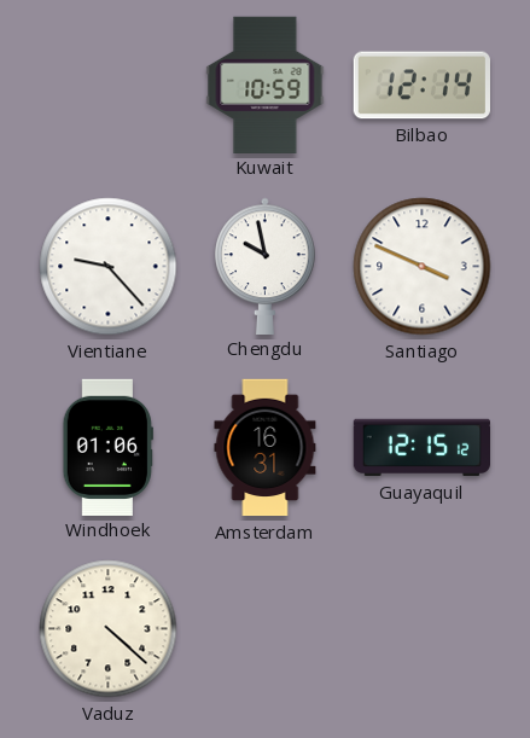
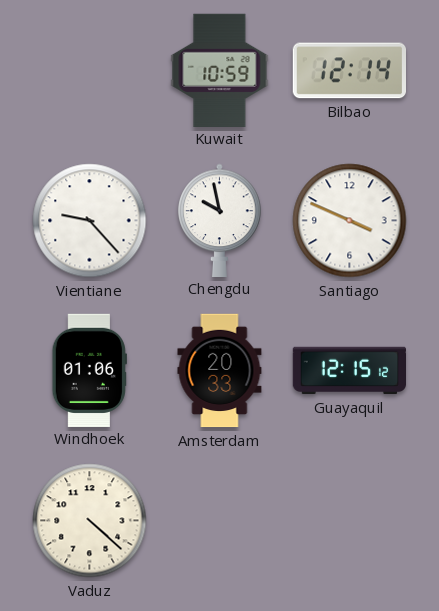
Amsterdam: 16:31 -> 20:33
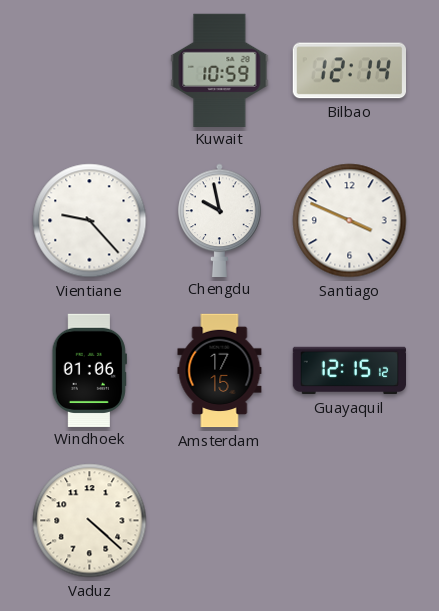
Amsterdam: 20:33 -> 17:15
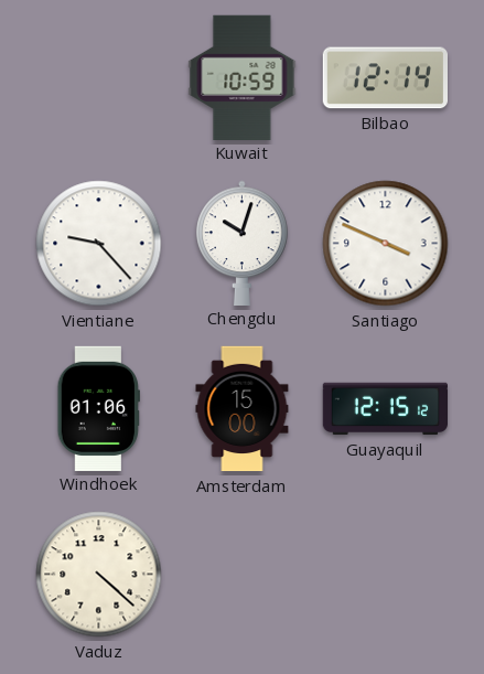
Chengdu: 9:58 -> 10:03
Amsterdam: 17:15 -> 15:00
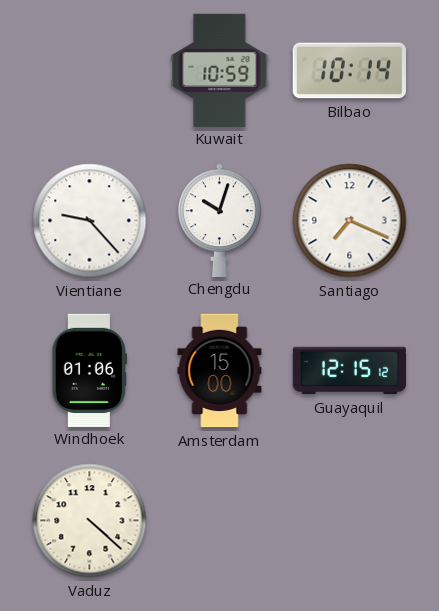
Bilbao: 12:14 -> 10:14
Santiago: 3:49 -> 7:19
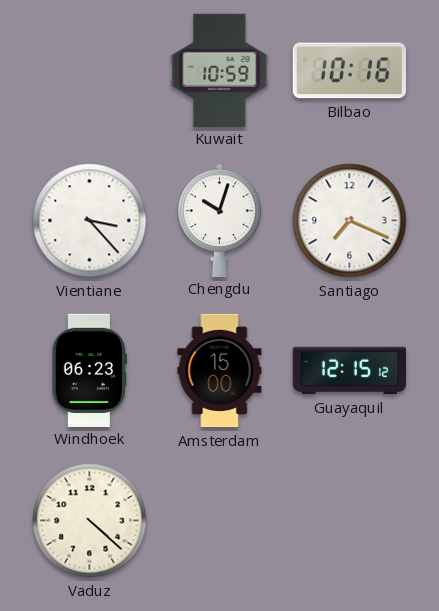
Bilbao: 10:14 -> 10:16
Vientiane: 9:23 -> 3:23
Windhoek: 01:06 -> 06:23
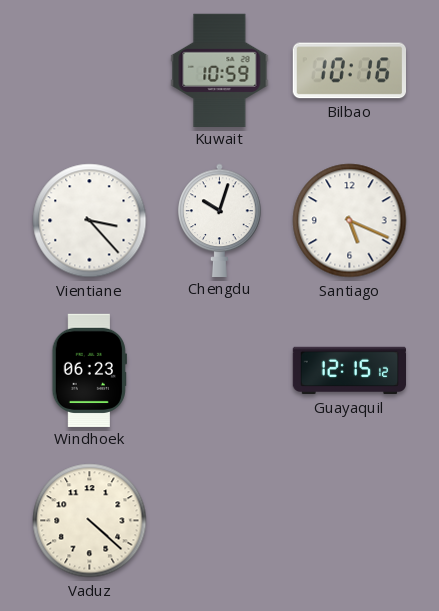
Santiago: 7:19 -> 5:19
Amsterdam: 15:00 -> none
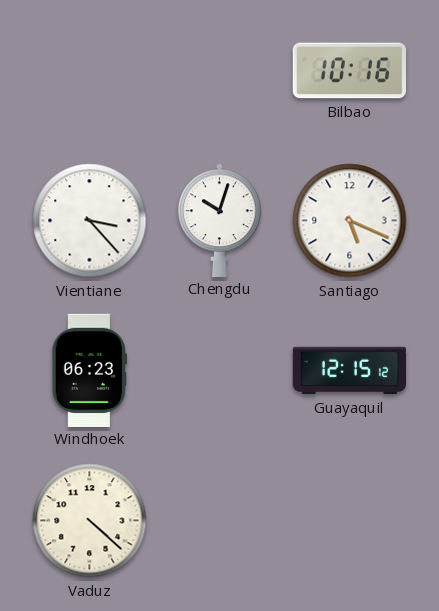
Kuwait: 10:59 -> none
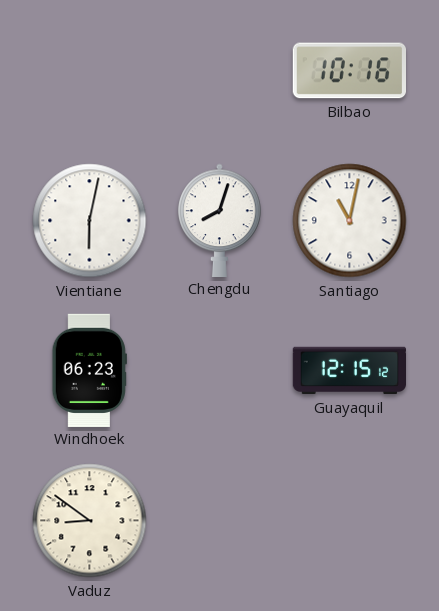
Vientiane: 3:23 -> 6:02
Chengdu: 10:03 -> 8:03
Santiago: 5:19 -> 11:02
Vaduz: 4:22 -> 8:51
